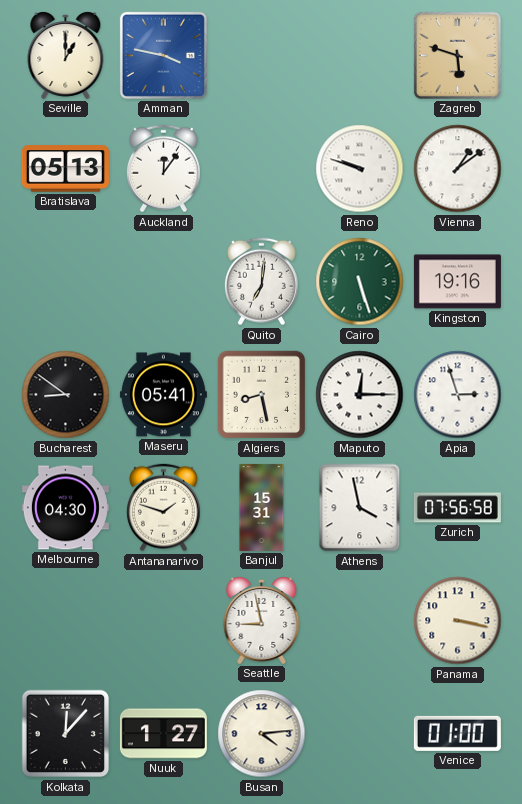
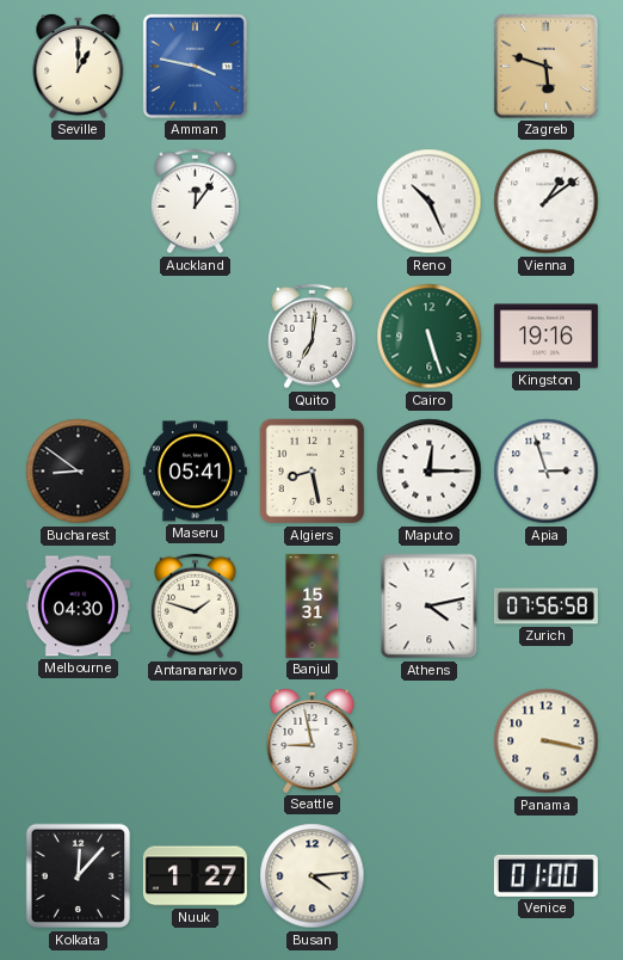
Bratislava: 05:13 -> none
Reno: 9:48 -> 10:26
Athens: 3:58 -> 4:13
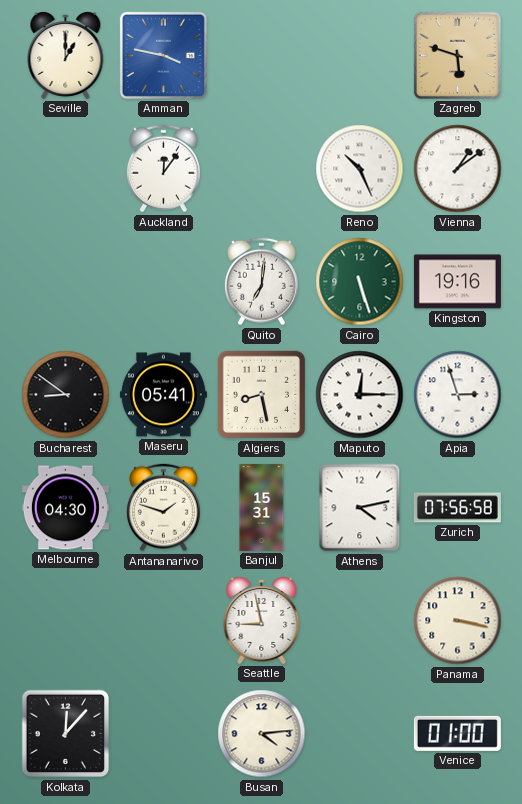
Nuuk: 1:27 -> none
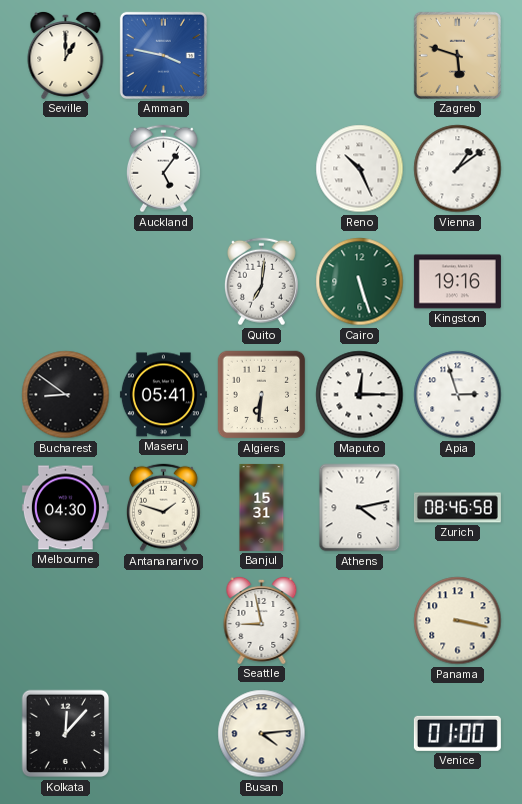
Auckland: 12:06 -> 5:06
Algiers: 8:28 -> 6:31
Zurich: 07:56 -> 08:46
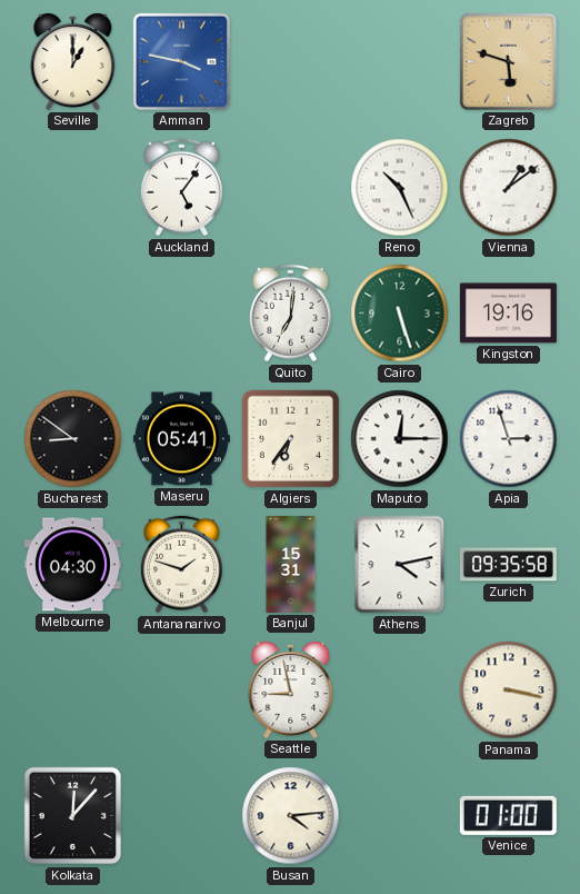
Algiers: 6:31 -> 6:36
Zurich: 08:46 -> 09:35
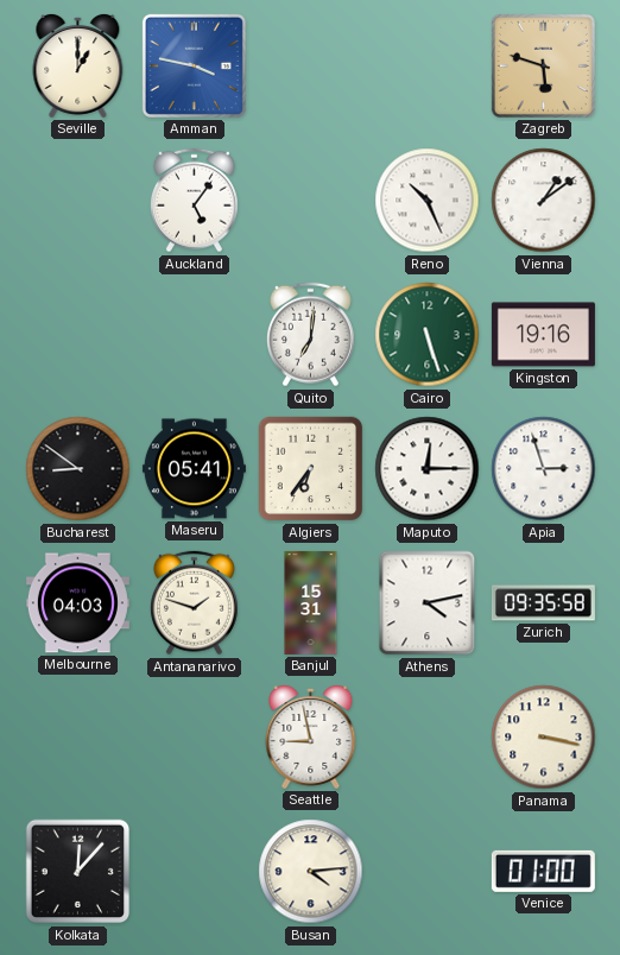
Melbourne: 04:30 -> 04:03
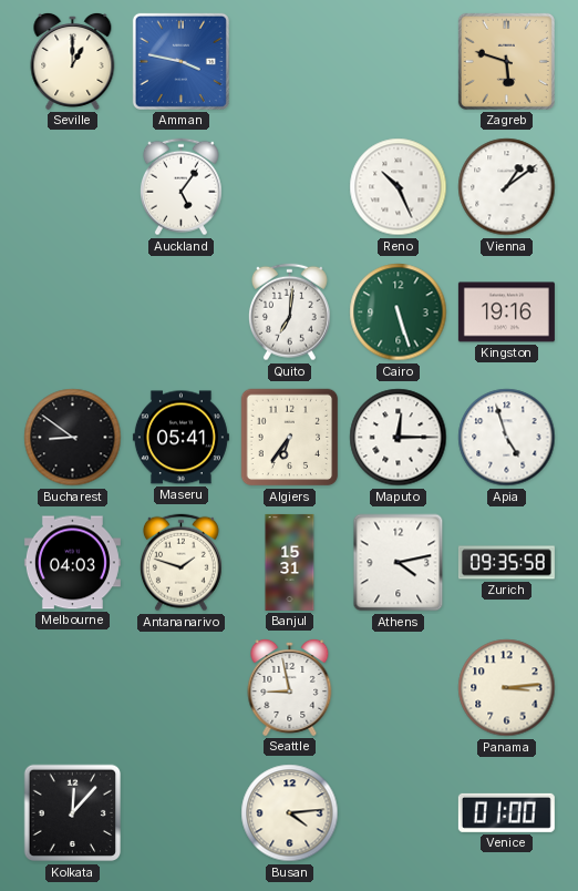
Apia: 2:57 -> 4:57
Panama: 3:17 -> 3:14
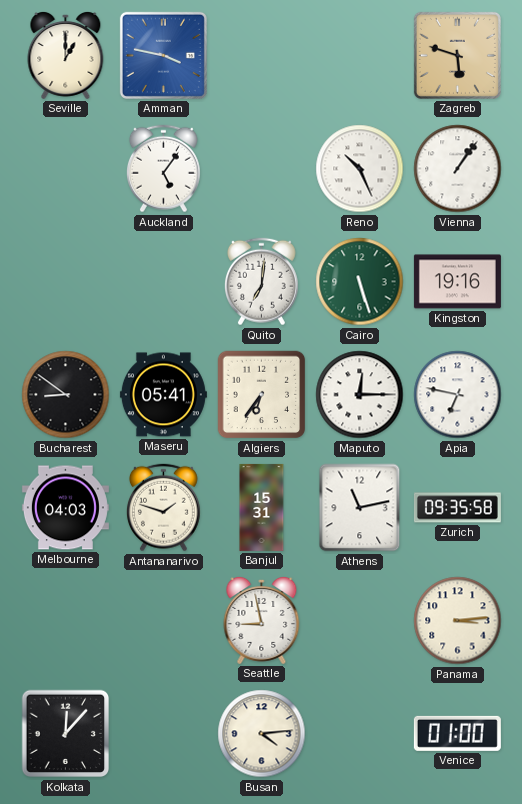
Vienna: 1:09 -> 1:06
Apia: 4:57 -> 6:47
Athens: 4:13 -> 11:13
